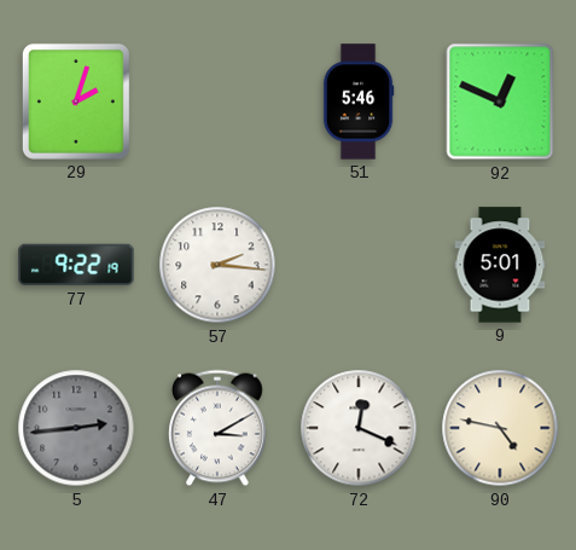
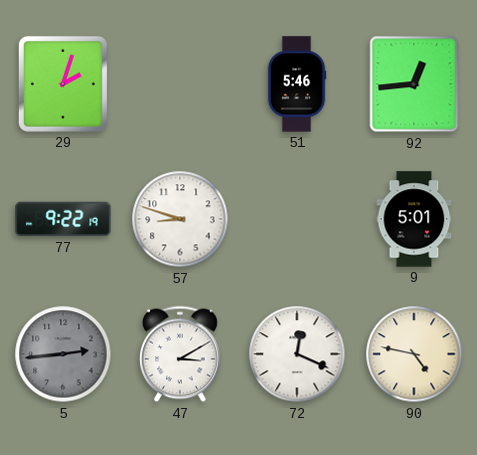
92: 12:49 -> 12:44
57: 2:16 -> 8:48
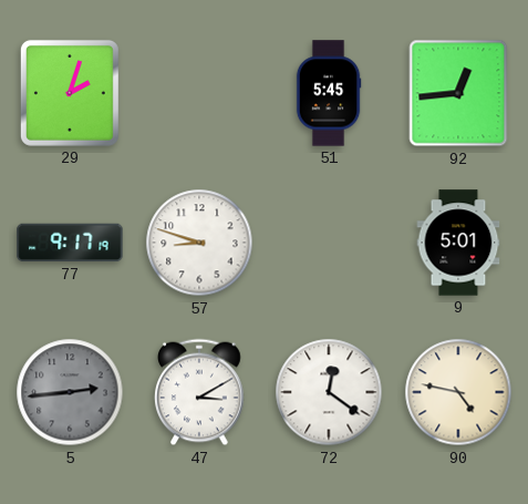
51: 5:46 -> 5:45
77: 9:22 -> 9:17
72: 12:19 -> 12:21
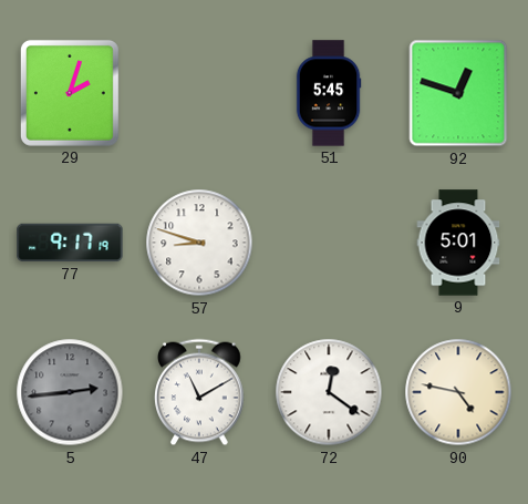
92: 12:44 -> 12:48
47: 3:10 -> 11:10
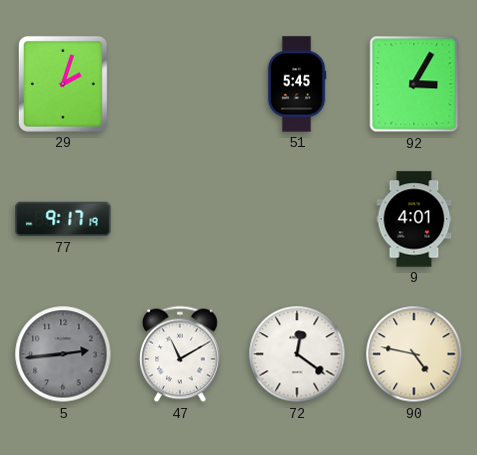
92: 12:48 -> 3:05
57: 8:48 -> none
9: 5:01 -> 4:01
